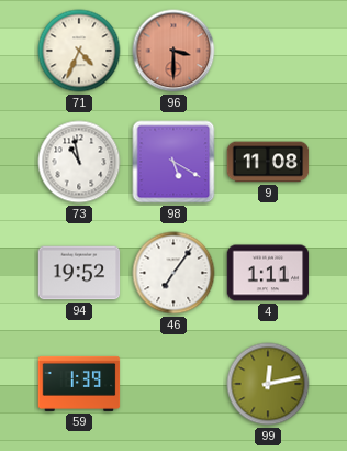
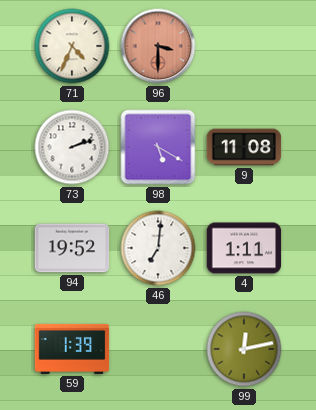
73: 10:58 -> 2:12
46: 7:06 -> 7:01
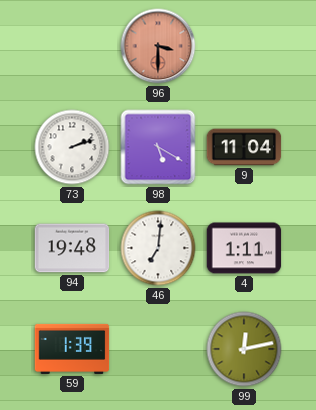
71: 4:34 -> none
9: 11:08 -> 11:04
94: 19:52 -> 19:48
